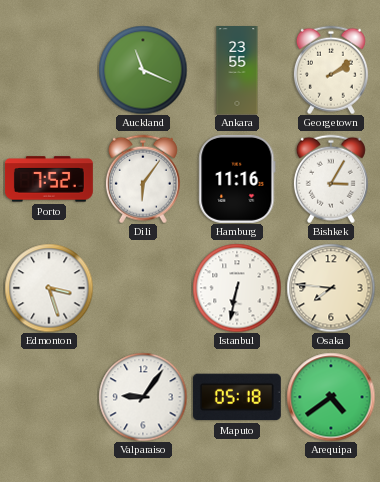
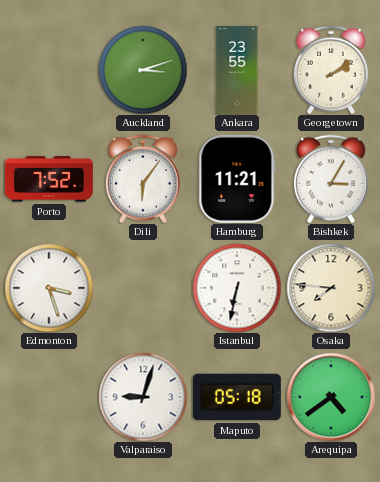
Auckland: 11:19 -> 3:12
Hamburg: 11:16 -> 11:21
Valparaiso: 9:06 -> 9:03
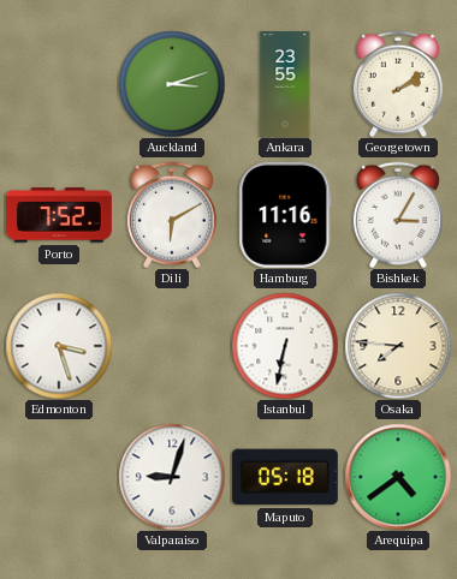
Dili: 6:06 -> 6:10
Hamburg: 11:21 -> 11:16
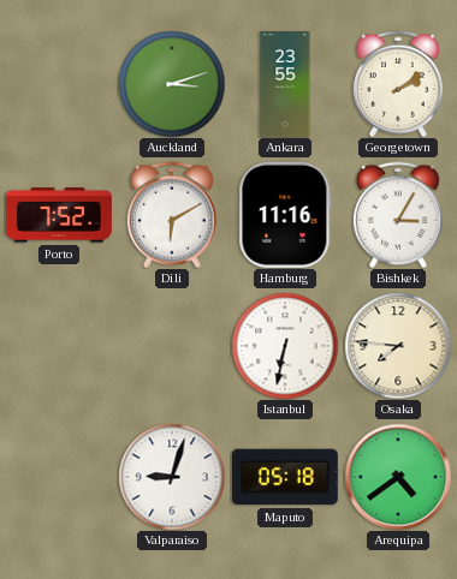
Edmonton: 3:27 -> none
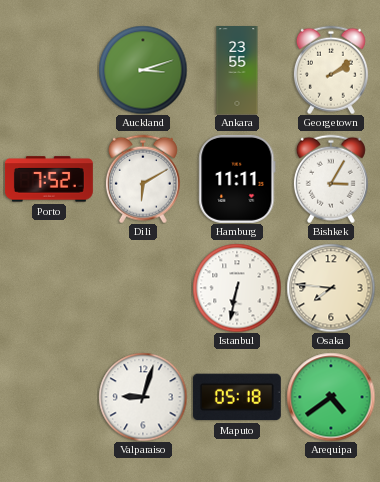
Hamburg: 11:16 -> 11:11
